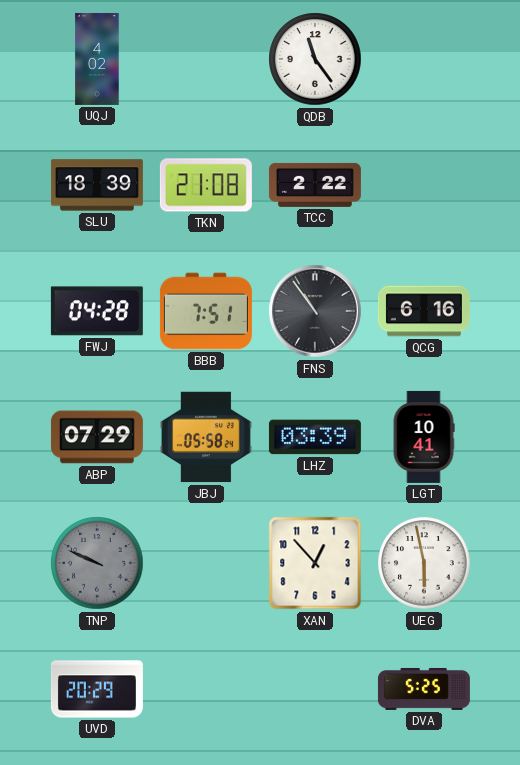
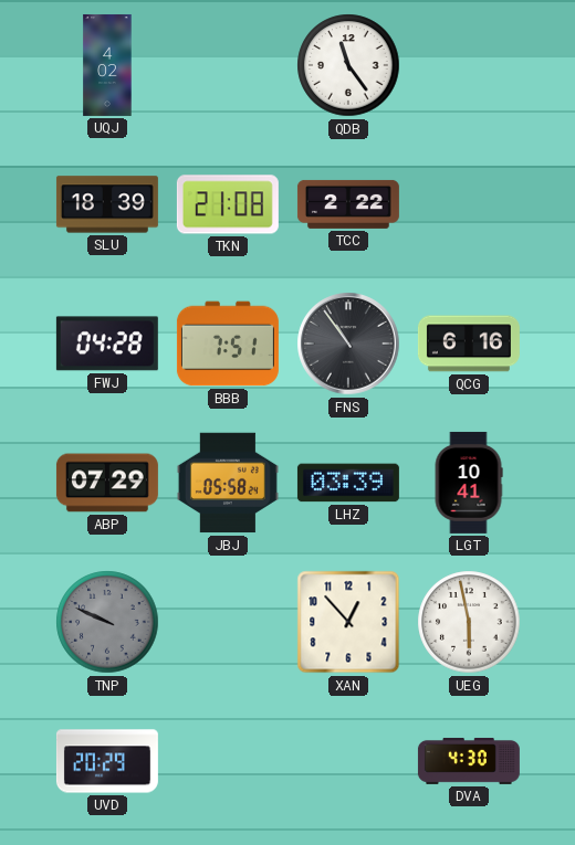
DVA: 5:25 -> 4:30
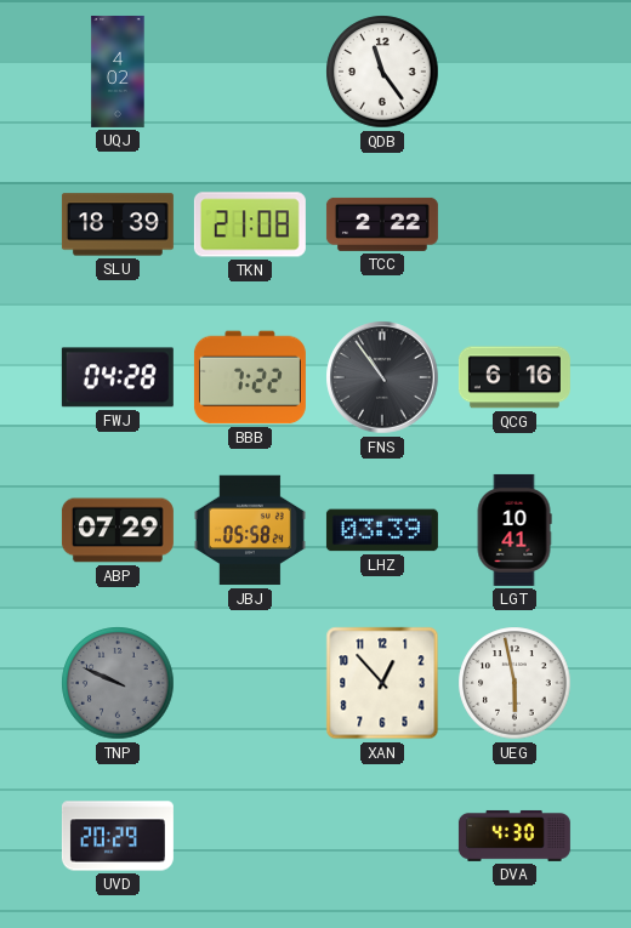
BBB: 7:51 -> 7:22
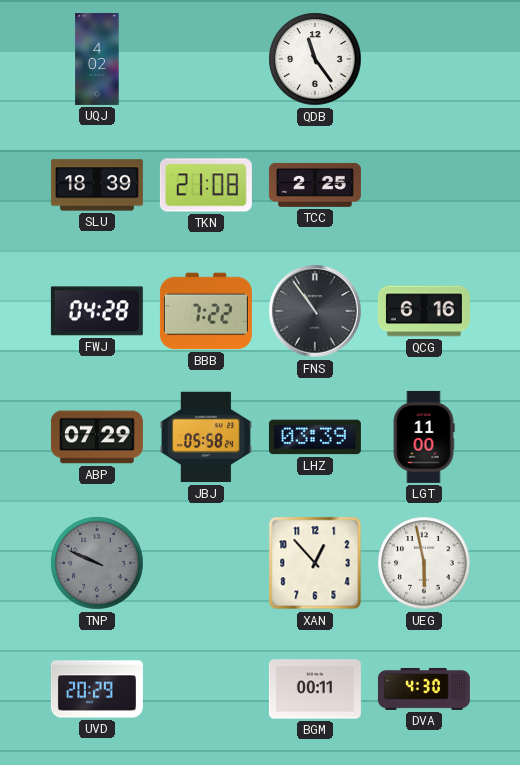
TCC: 2:22 -> 2:25
LGT: 10:41 -> 11:00
BGM: none -> 00:11
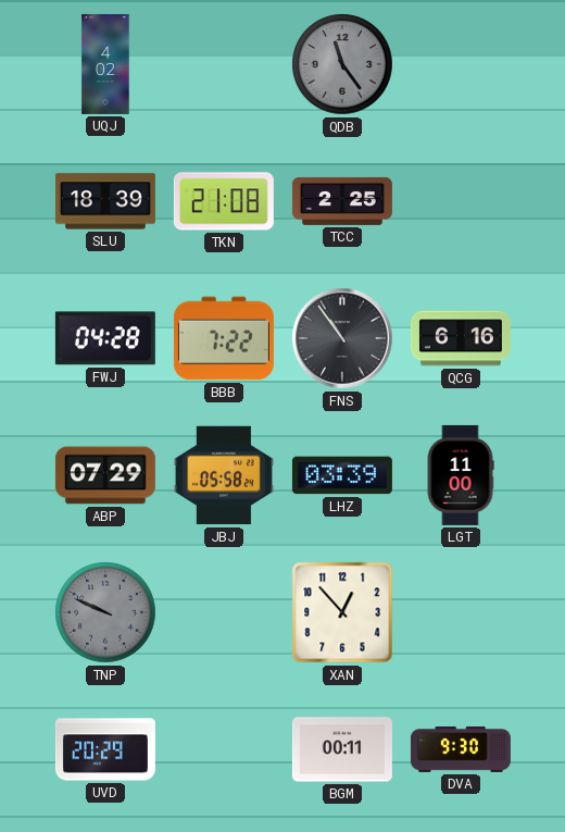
QDB dial: white -> grey
UEG: 5:58 -> none
DVA: 4:30 -> 9:30
